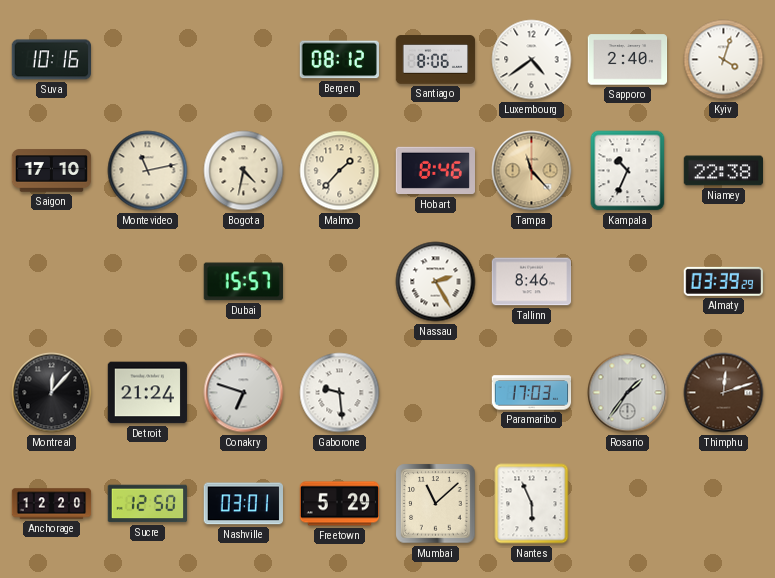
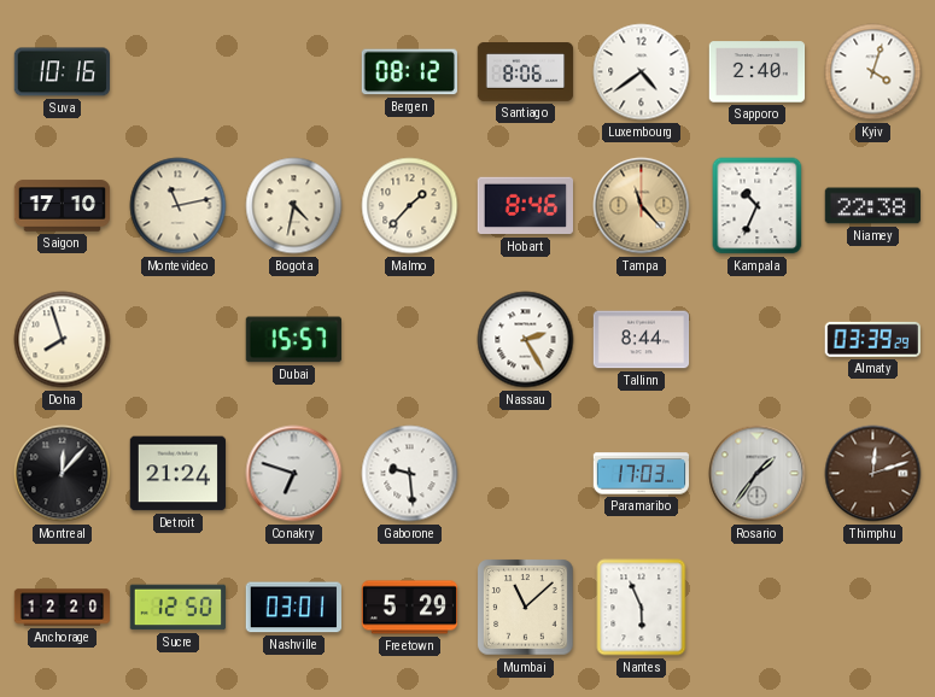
Doha: none -> 7:57
Tallinn: 8:46 -> 8:44
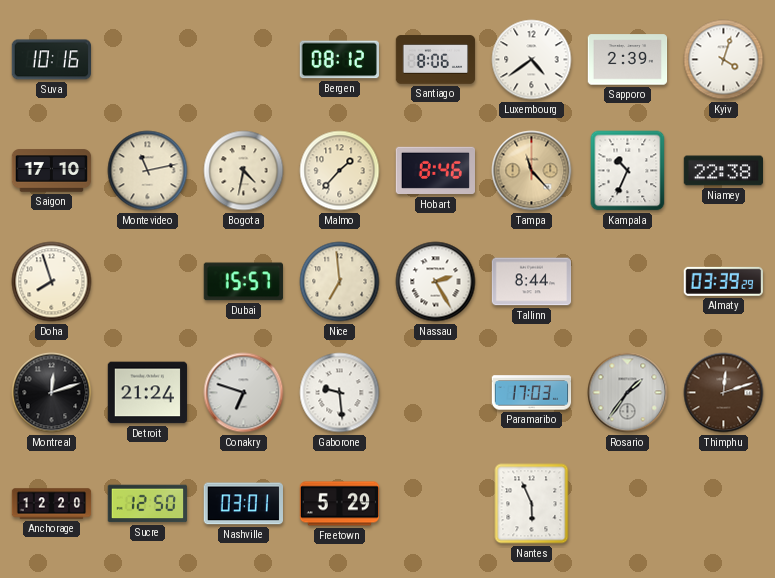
Sapporo: 2:40 -> 2:39
Nice: none -> 6:59
Montreal: 12:07 -> 12:12
Mumbai: 11:08 -> none
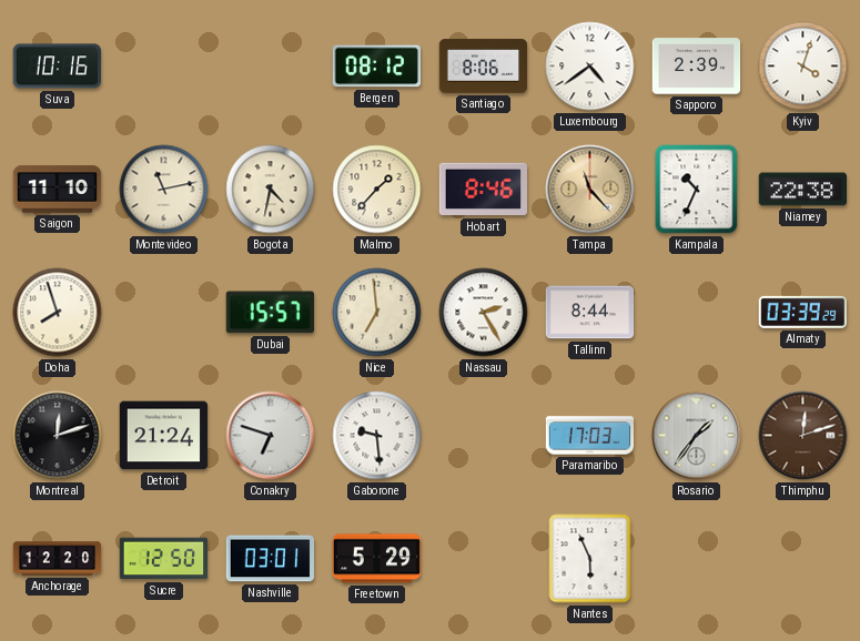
Saigon: 17:10 -> 11:10
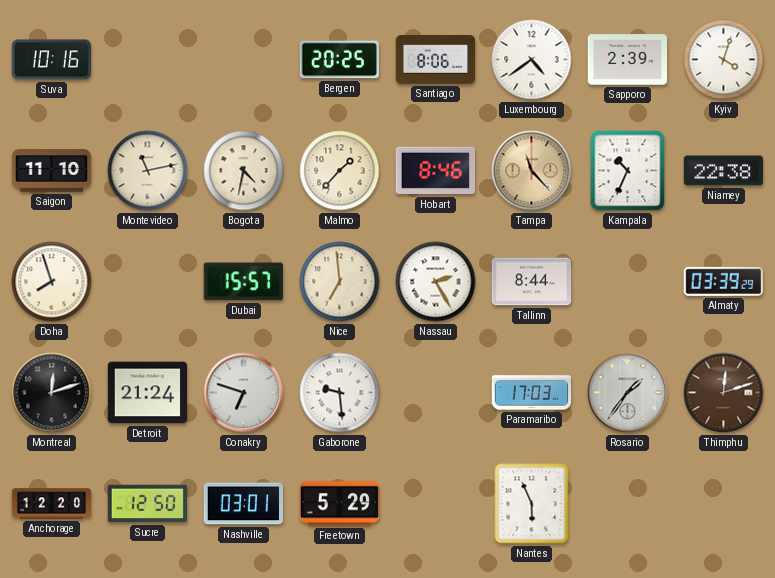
Bergen: 08:12 -> 20:25
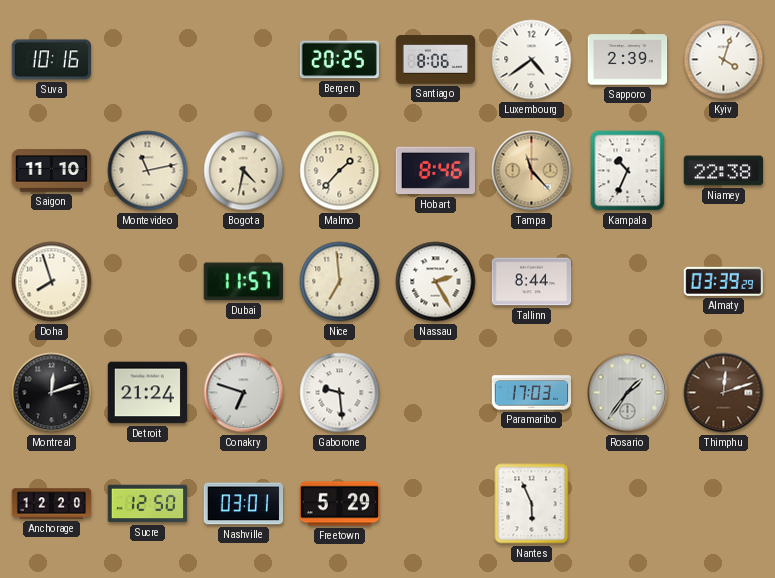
Dubai: 15:57 -> 11:57
